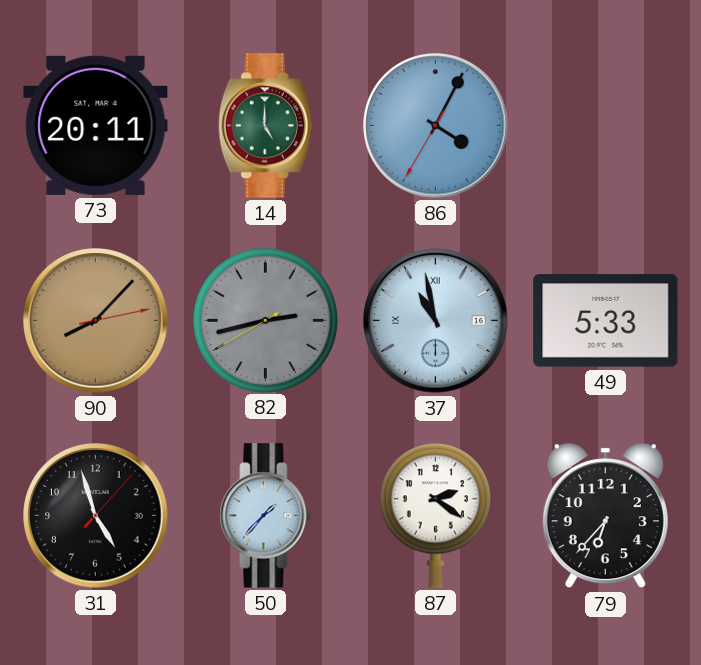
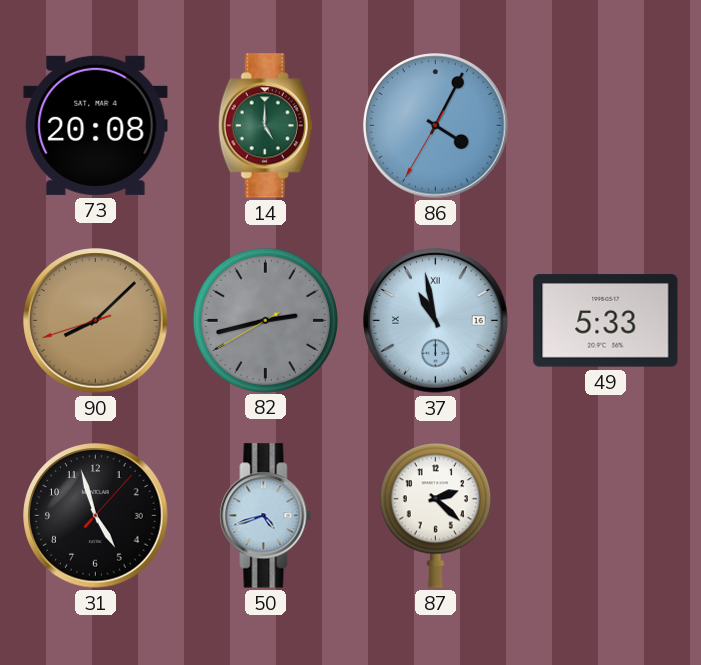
73: 20:11 -> 20:08
90: 8:07:13 -> 8:07:42
50: 1:37 -> 4:42
87: 2:21 -> 2:22
79: 6:37 -> none
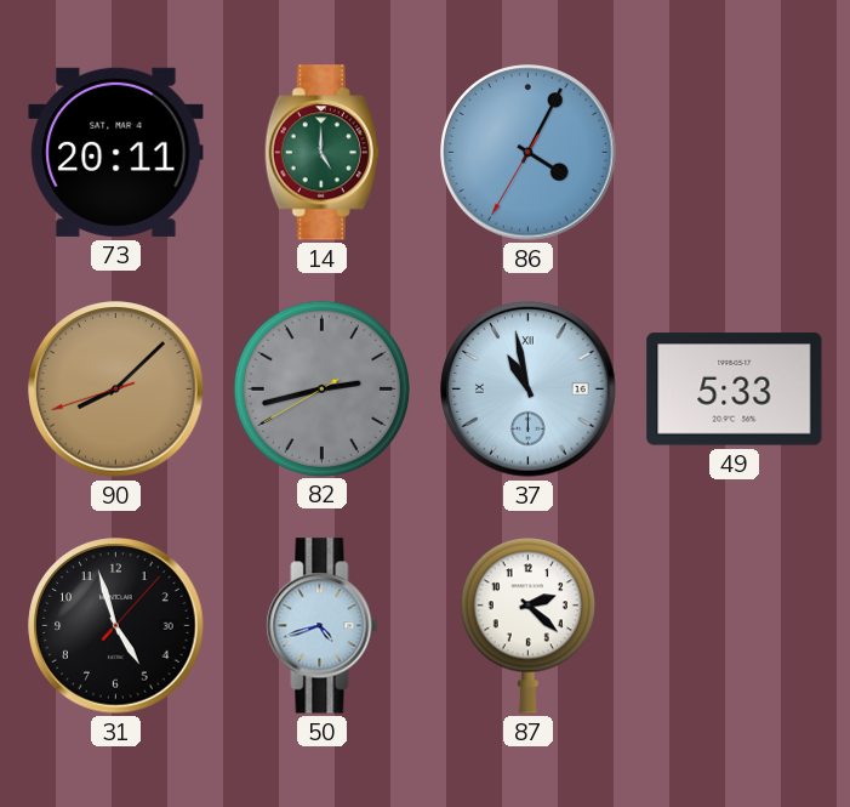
73: 20:08 -> 20:11
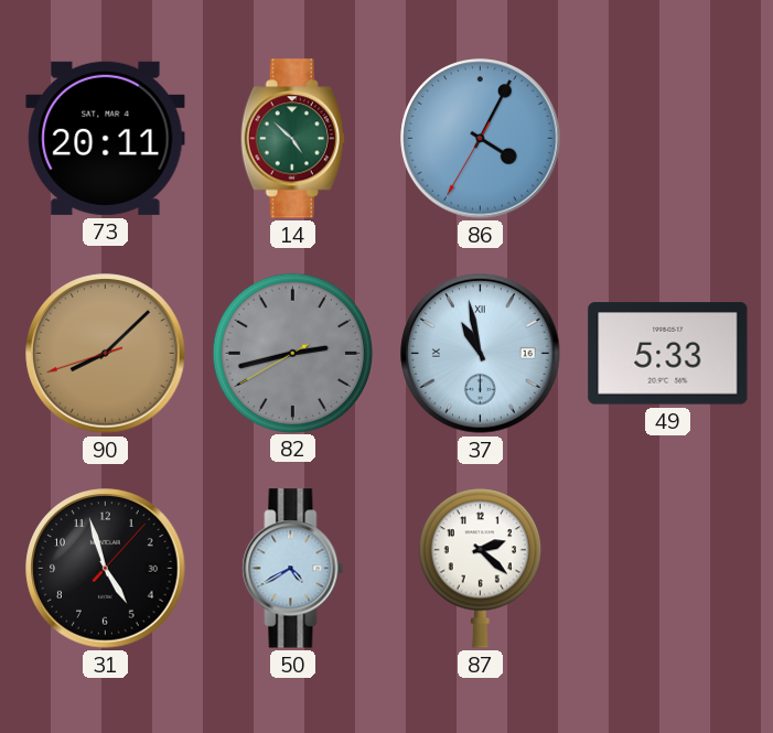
14: 5:00 -> 4:52
50: 4:42 -> 4:40
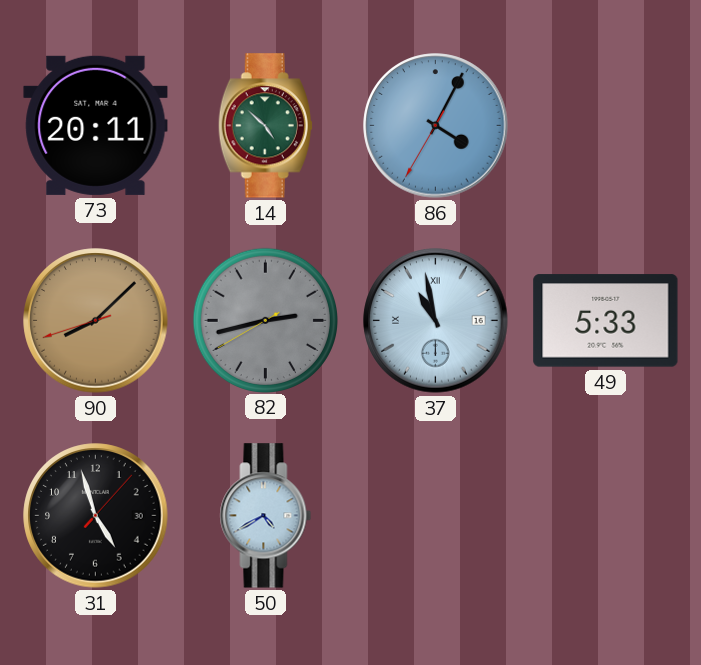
87: 2:22 -> none
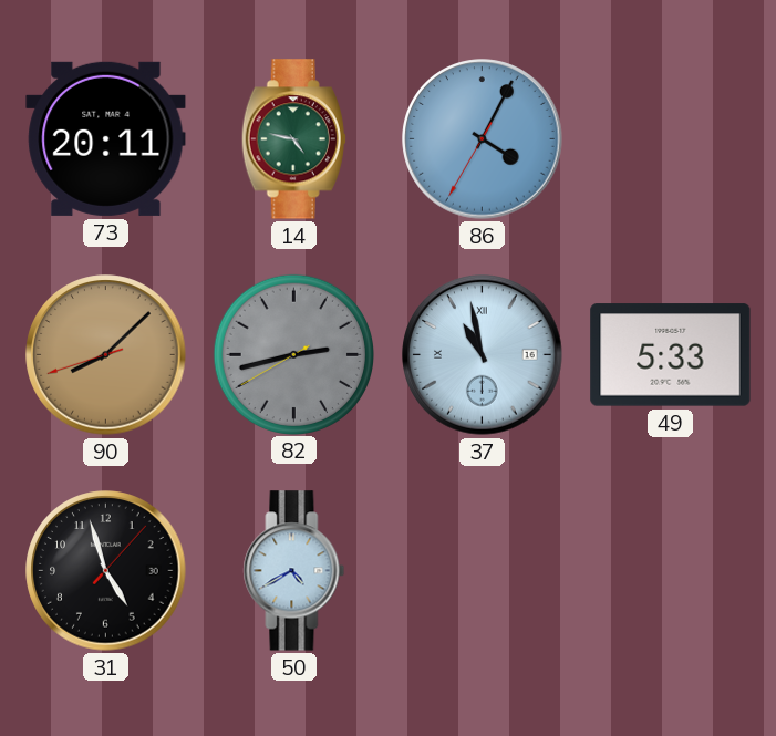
14: 4:52 -> 4:47
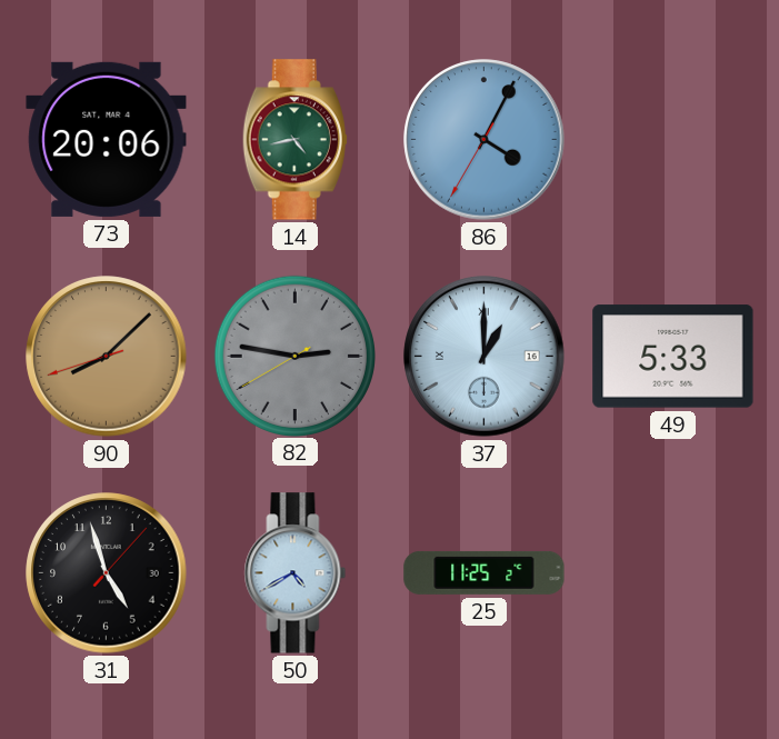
73: 20:11 -> 20:06
14: 4:47 -> 4:43
82: 2:42 -> 2:46
37: 10:58 -> 1:00
25: none -> 11:25
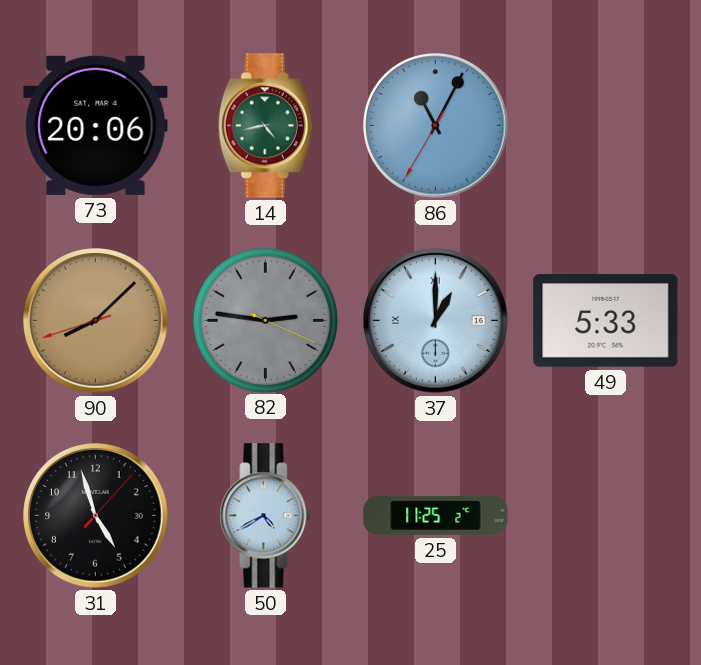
86: 4:04 -> 11:04
82: 2:46:40 -> 2:46:19
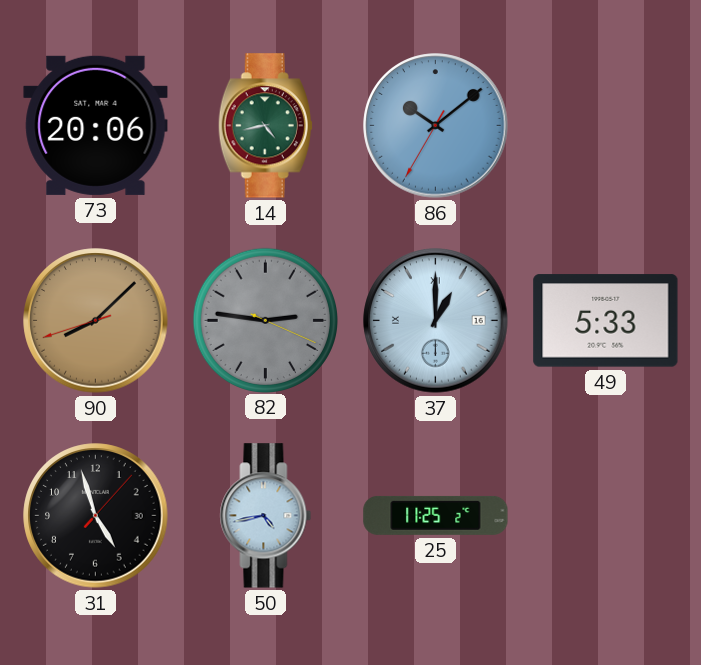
86: 11:04 -> 10:08
50: 4:40 -> 4:43
